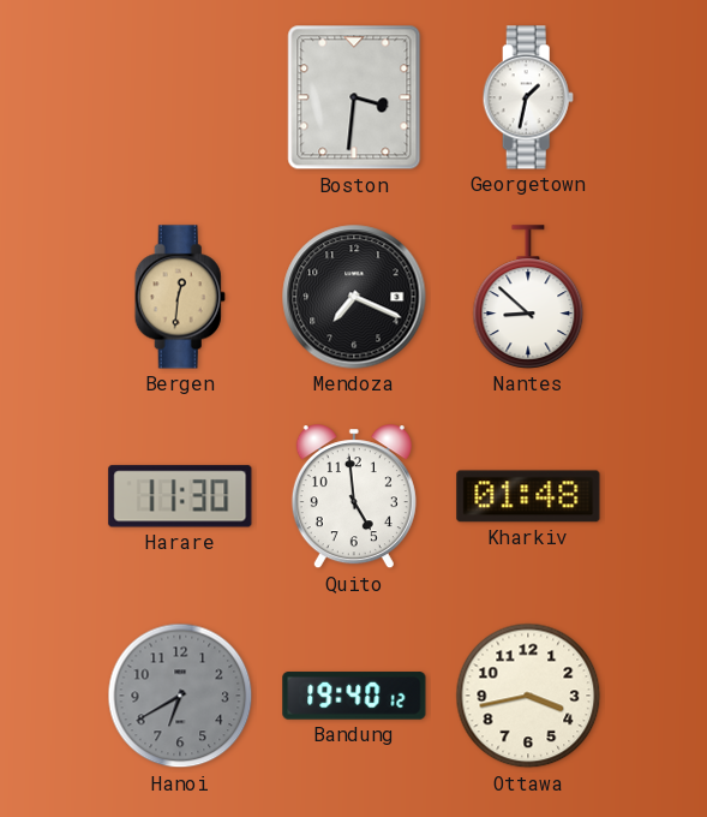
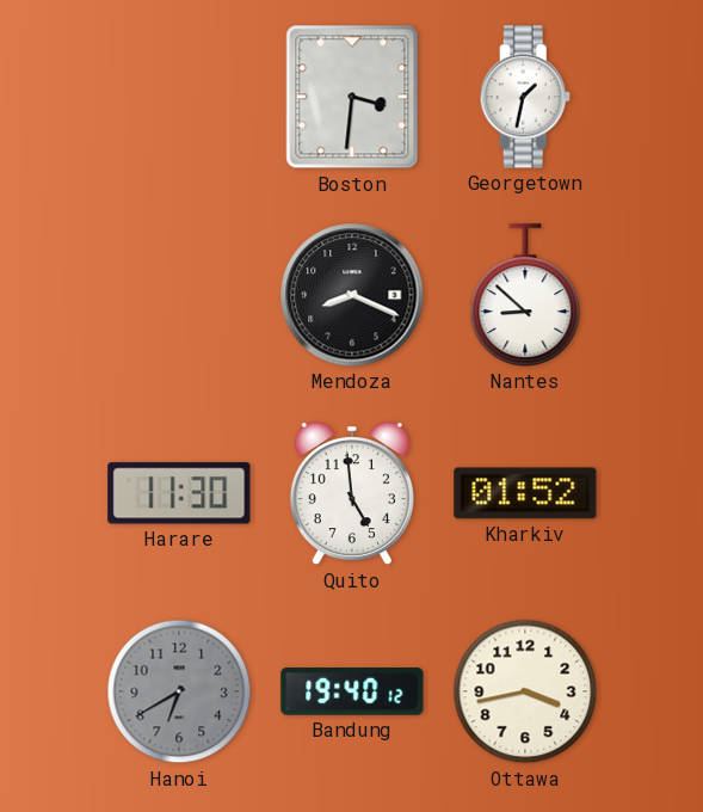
Bergen: 12:31 -> none
Mendoza: 7:19 -> 8:19
Kharkiv: 01:48 -> 01:52
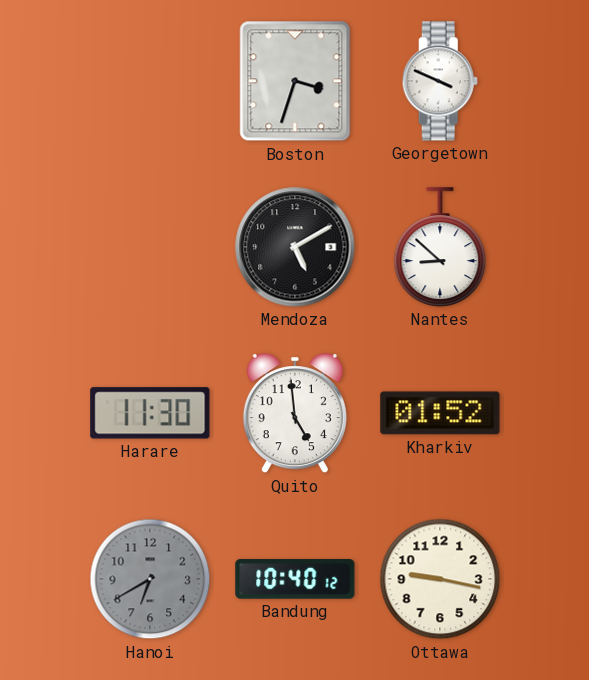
Boston: 3:31 -> 3:33
Georgetown: 1:32 -> 3:49
Mendoza: 8:19 -> 5:10
Bandung: 19:40 -> 10:40
Ottawa: 3:43 -> 9:17
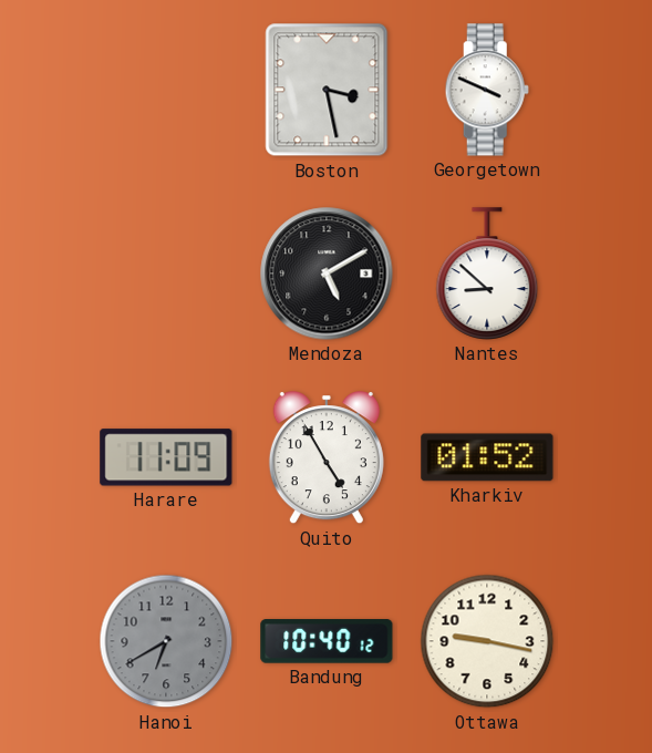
Boston: 3:33 -> 3:28
Harare: 11:30 -> 11:09
Quito: 4:59 -> 4:55
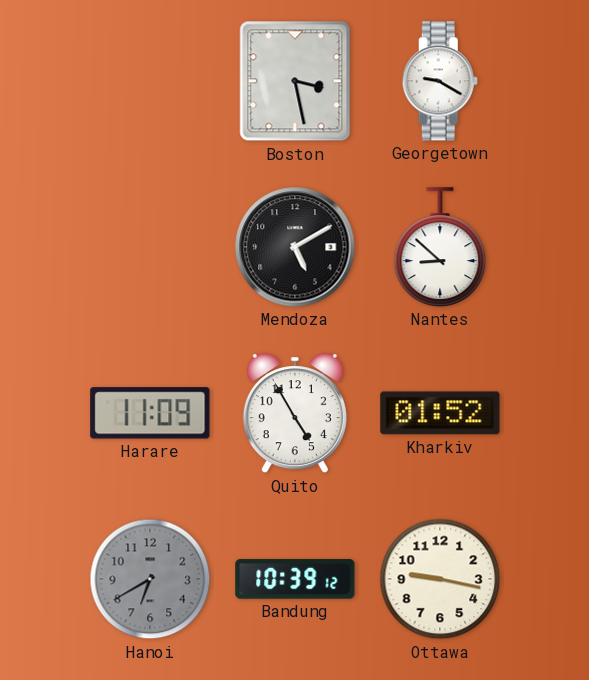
Georgetown: 3:49 -> 9:20
Bandung: 10:40 -> 10:39
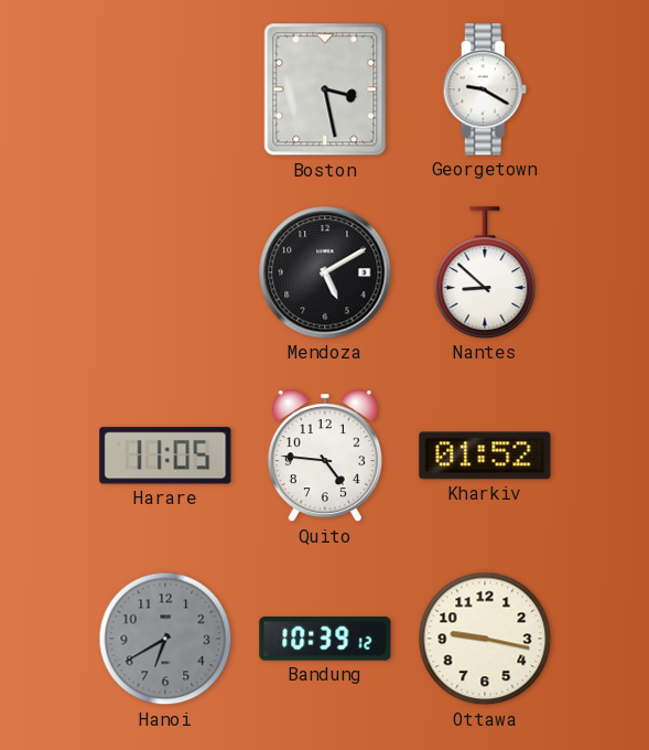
Harare: 11:09 -> 11:05
Quito: 4:55 -> 4:46
